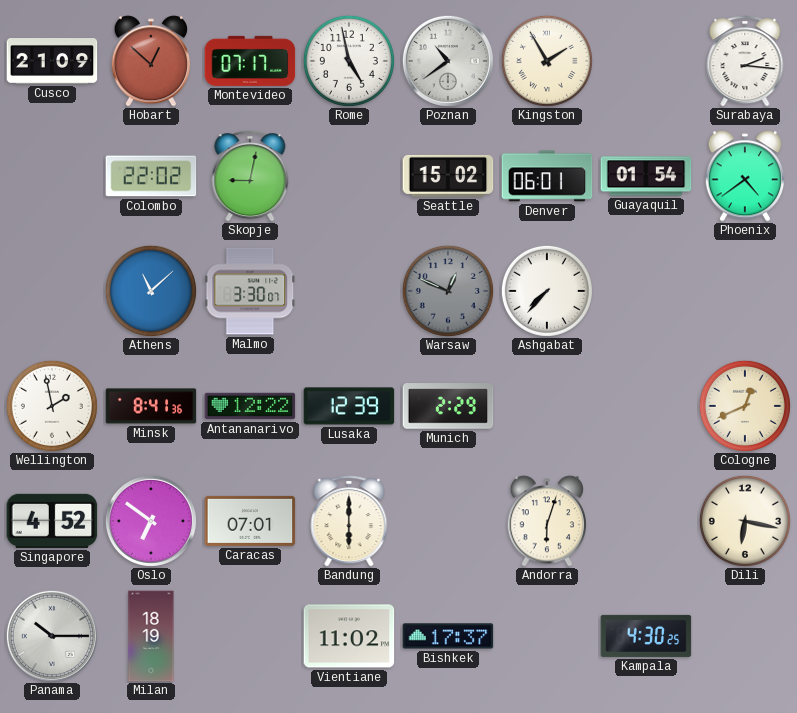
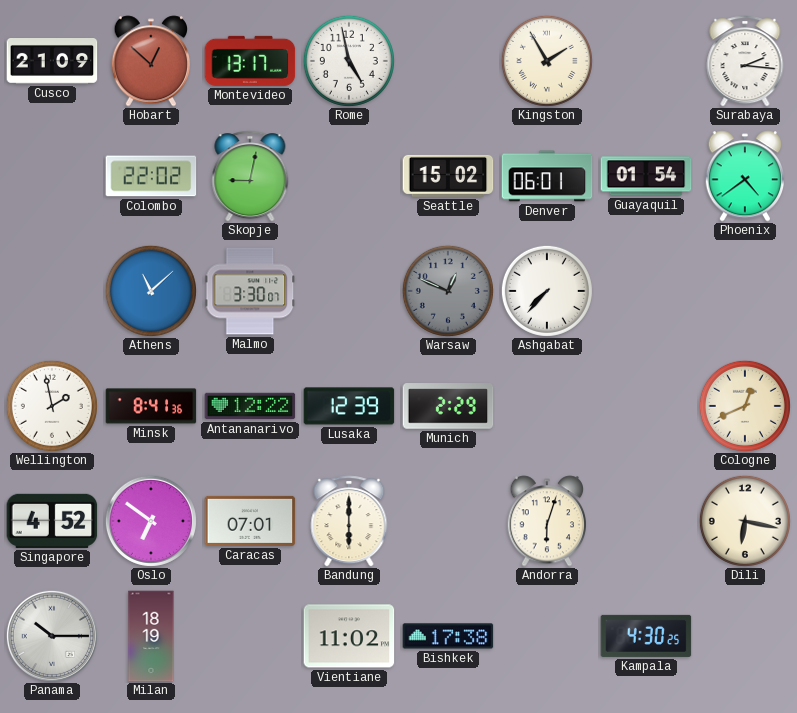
Montevideo: 07:17 -> 13:17
Poznan: 10:39 -> none
Bishkek: 17:37 -> 17:38
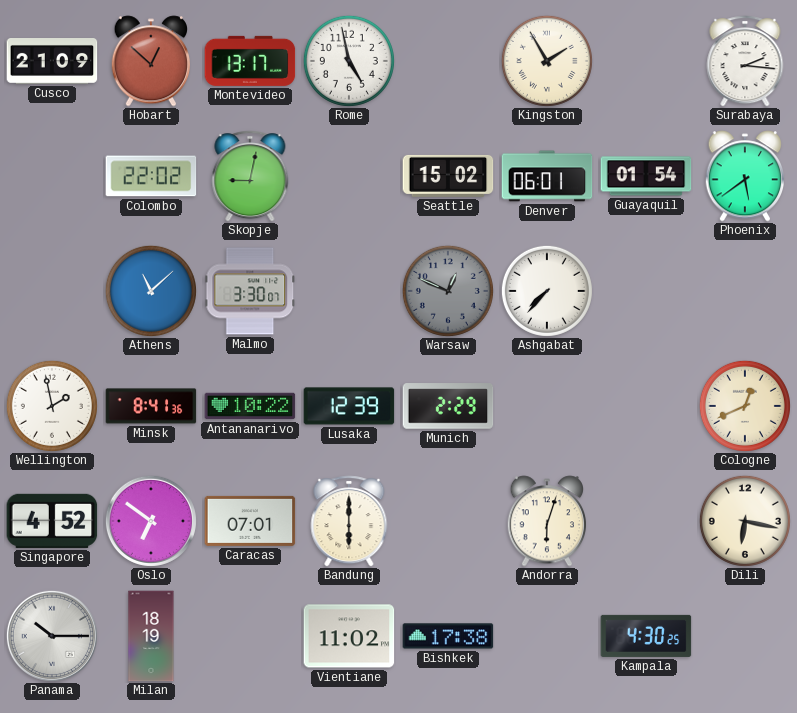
Phoenix: 4:39 -> 5:39
Antananarivo: 12:22 -> 10:22
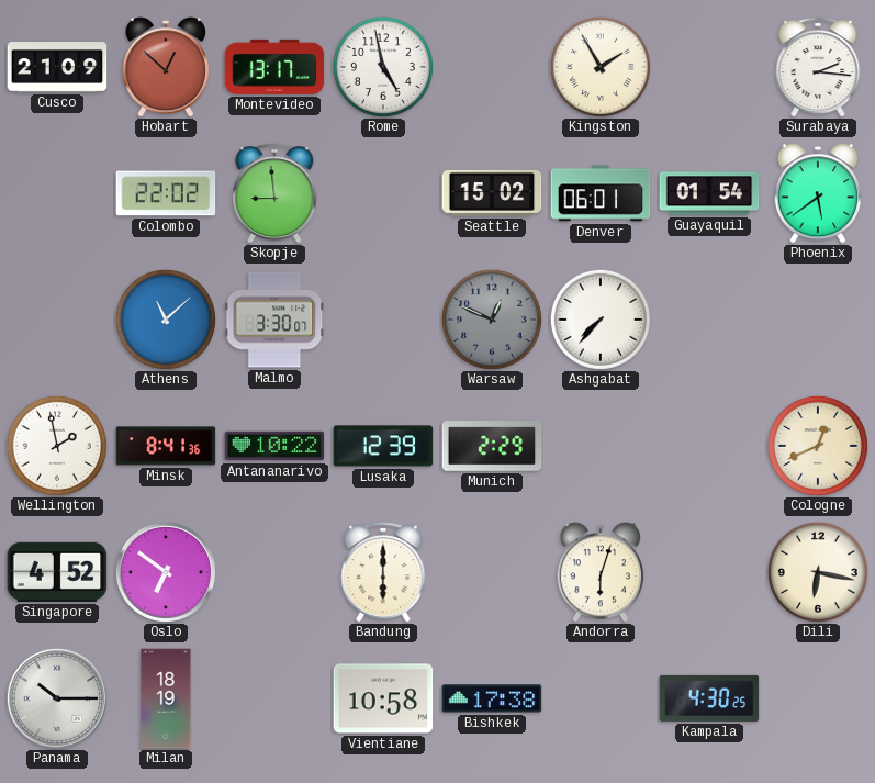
Skopje: 9:02 -> 8:59
Caracas: 07:01 -> none
Vientiane: 11:02 -> 10:58
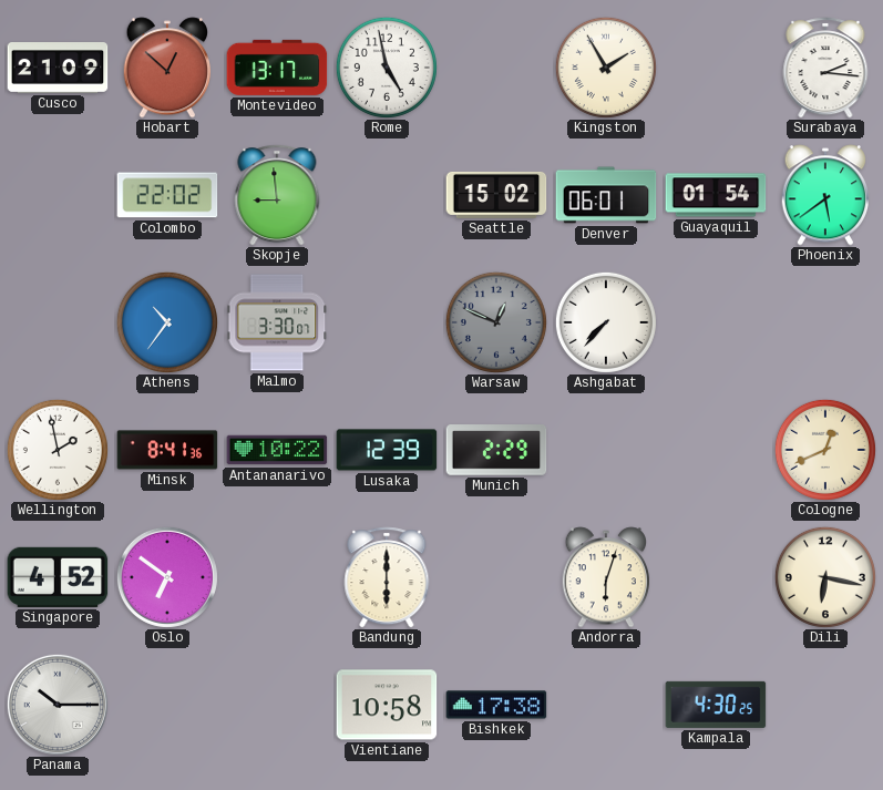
Athens: 11:08 -> 10:36
Milan: 18:19 -> none
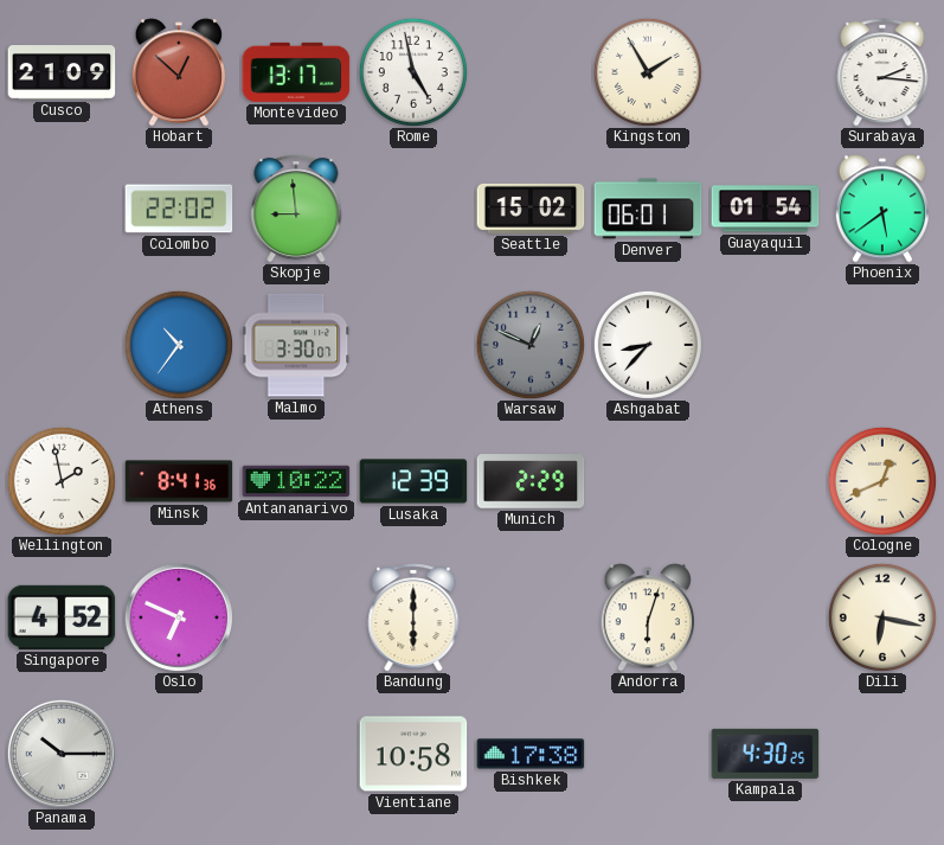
Ashgabat: 7:37 -> 8:37
Oslo: 6:51 -> 6:49
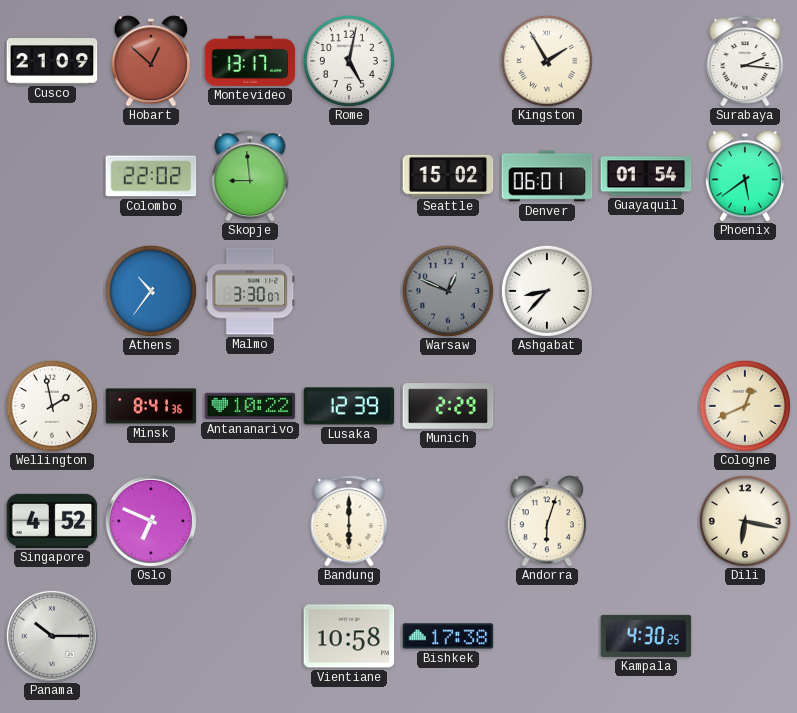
Rome: 4:58 -> 5:02
